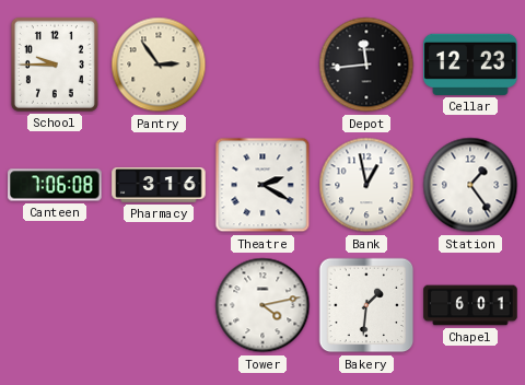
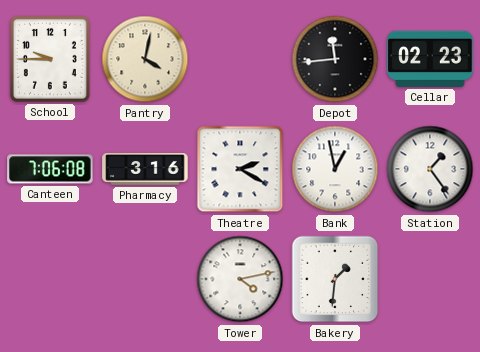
Pantry: 2:54 -> 4:02
Cellar: 12:23 -> 02:23
Chapel: 6:01 -> none
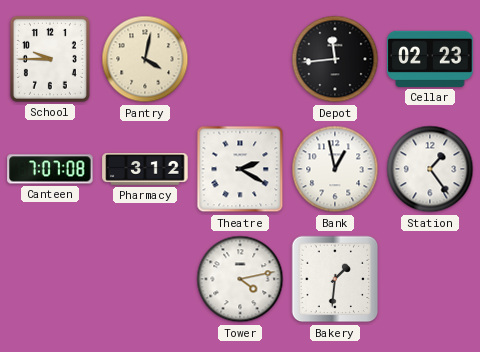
Canteen: 7:06 -> 7:07
Pharmacy: 3:16 -> 3:12
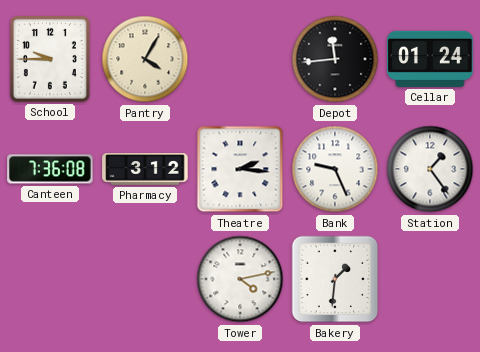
Pantry: 4:02 -> 4:05
Cellar: 02:23 -> 01:24
Canteen: 7:07 -> 7:36
Theatre: 2:20 -> 2:16
Bank: 12:58 -> 9:26
